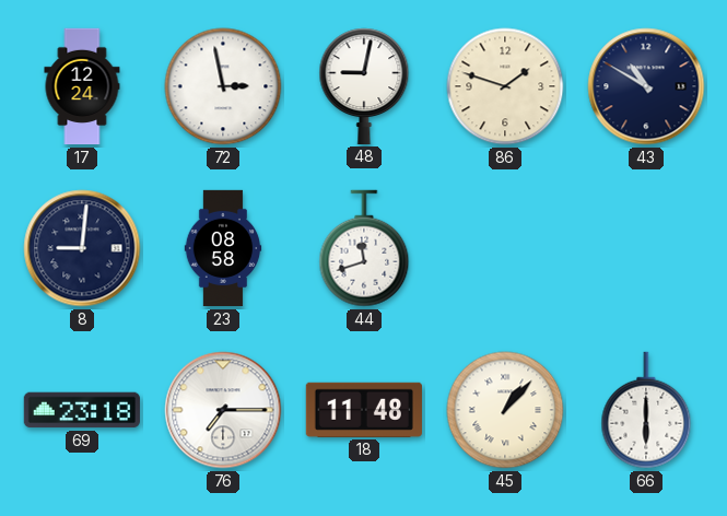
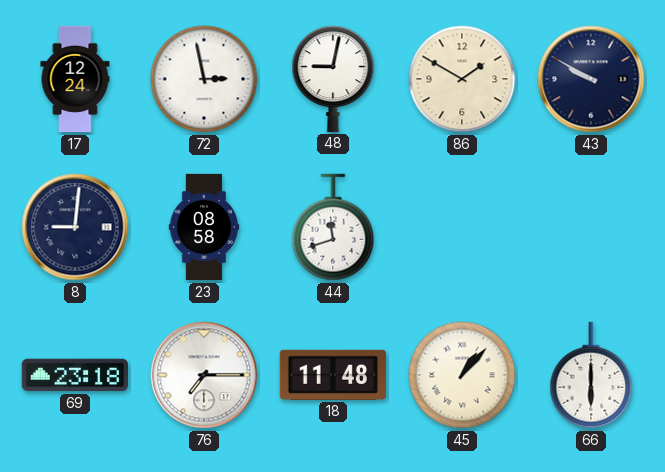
86: 1:48 -> 1:50
43: 10:50 -> 9:50
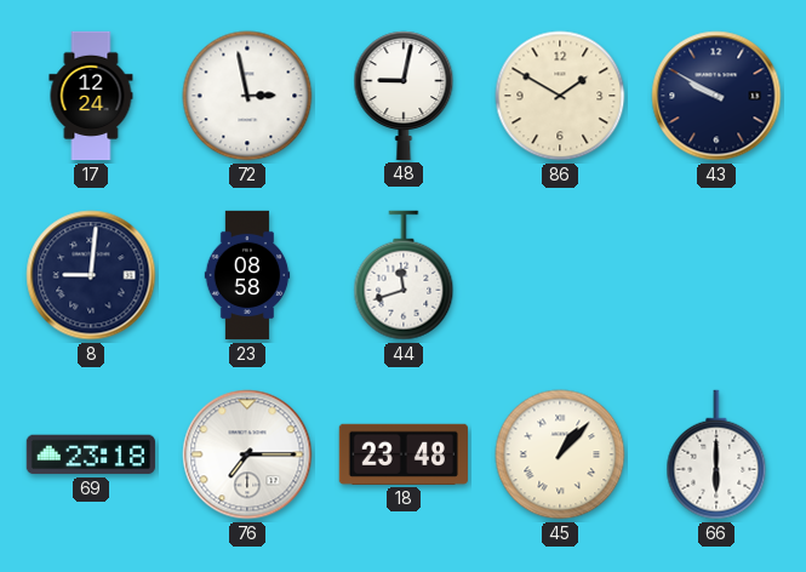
18: 11:48 -> 23:48
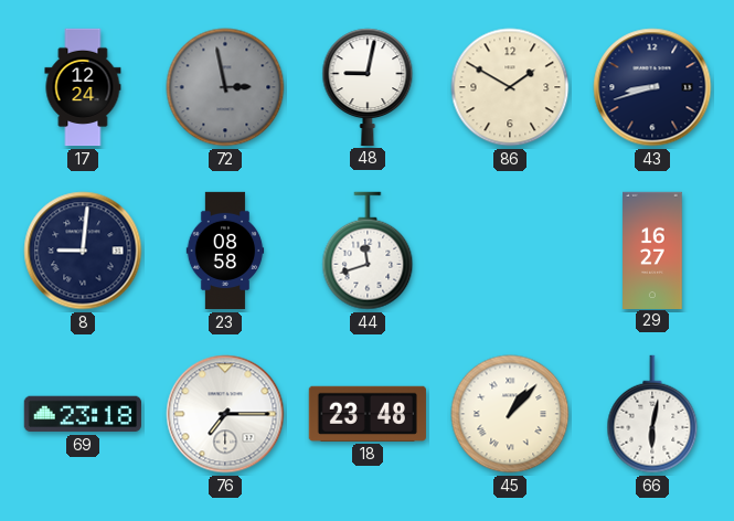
72 dial: white -> grey
43: 9:50 -> 8:42
29: none -> 16:27
66: 6:00 -> 6:02
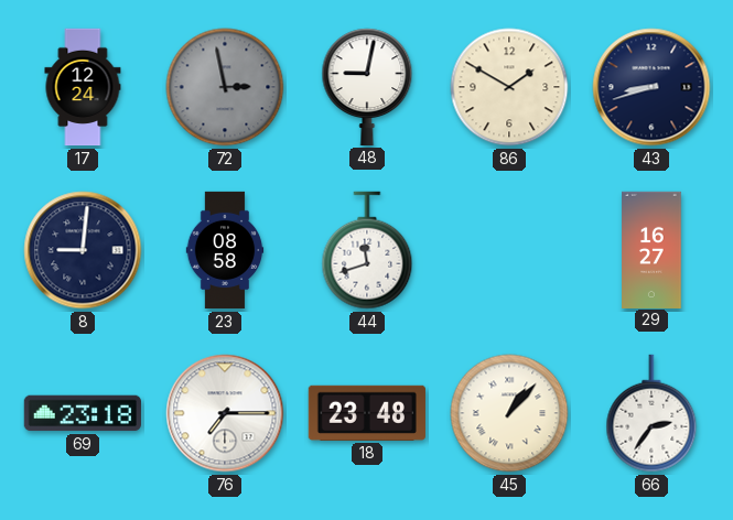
66: 6:02 -> 2:36
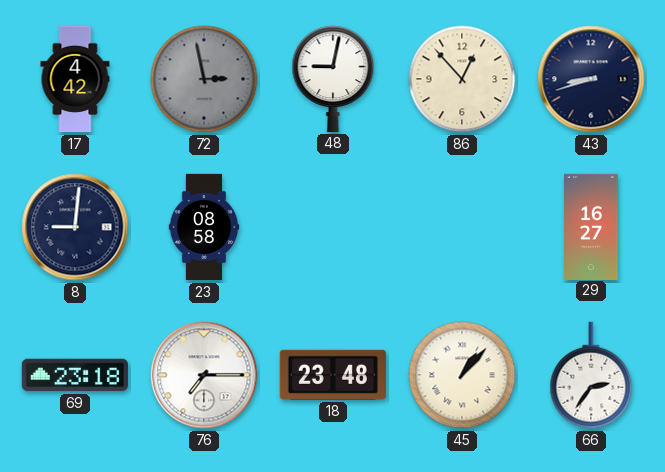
17: 12:24 -> 4:42
86: 1:50 -> 12:53
44: 11:42 -> none
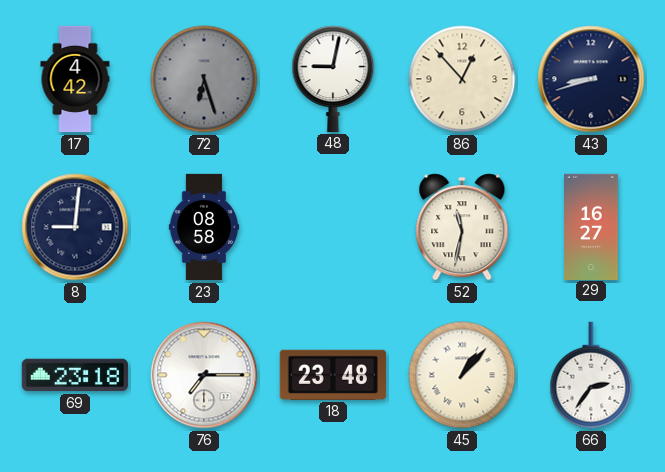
72: 2:58 -> 6:27
52: none -> 11:32
